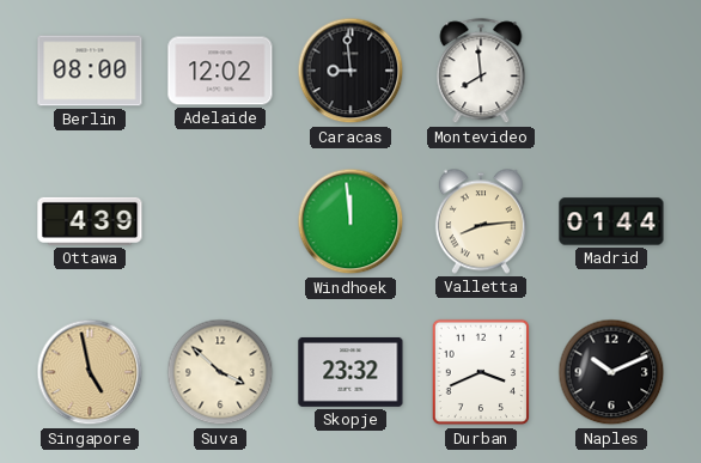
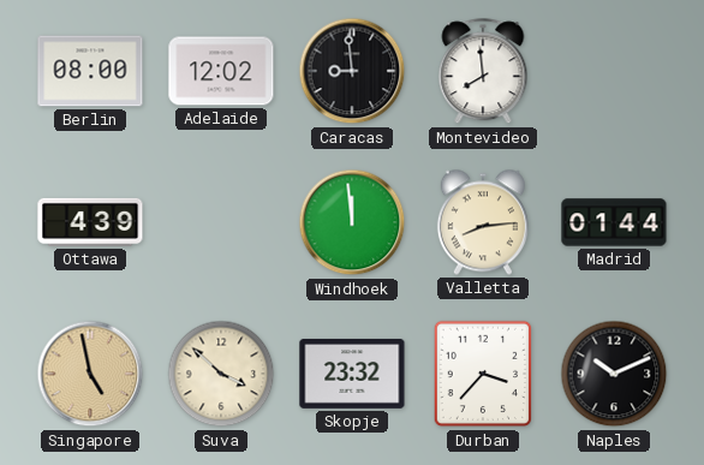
Durban: 3:41 -> 3:37
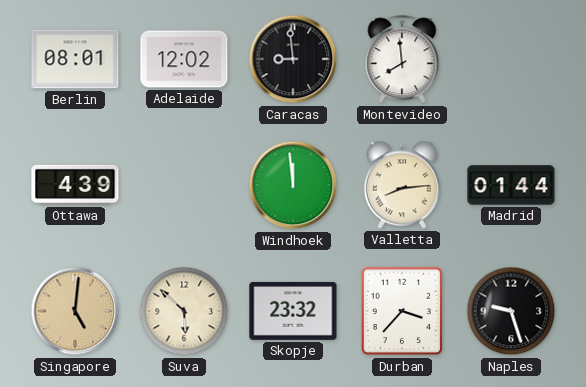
Berlin: 08:00 -> 08:01
Singapore: 4:58 -> 5:01
Suva: 3:52 -> 5:52
Naples: 10:11 -> 9:27
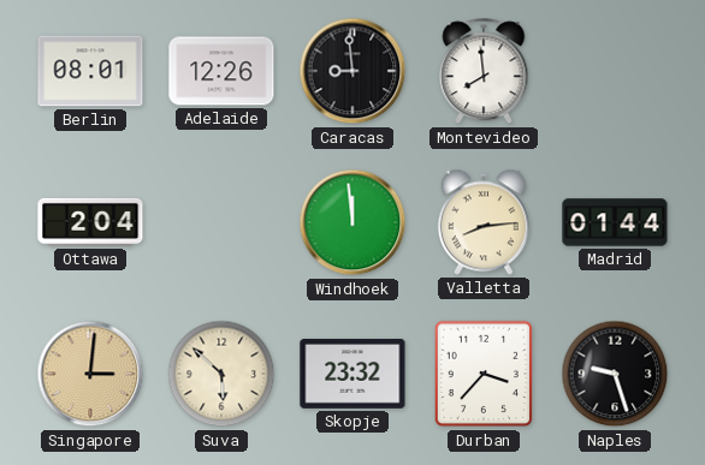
Adelaide: 12:02 -> 12:26
Ottawa: 4:39 -> 2:04
Singapore: 5:01 -> 3:01
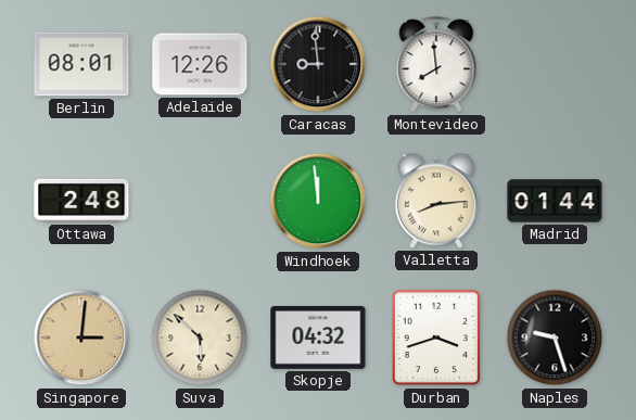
Ottawa: 2:04 -> 2:48
Skopje: 23:32 -> 04:32
Durban: 3:37 -> 3:42
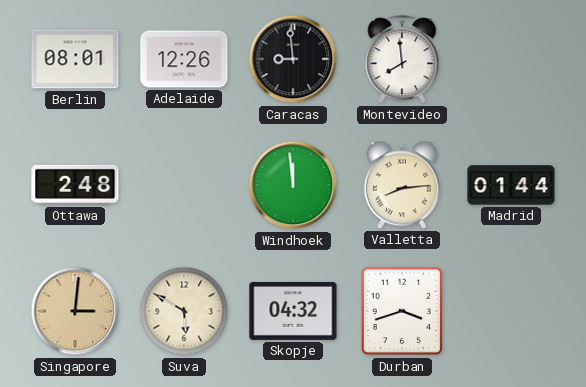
Suva: 5:52 -> 5:50
Naples: 9:27 -> none
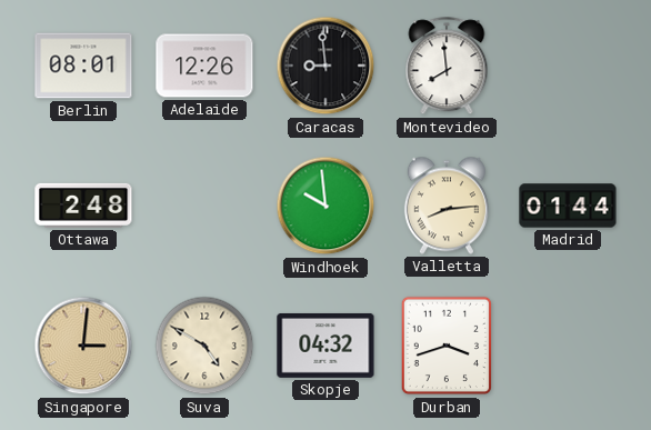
Windhoek: 11:59 -> 9:59
Suva: 5:50 -> 4:50
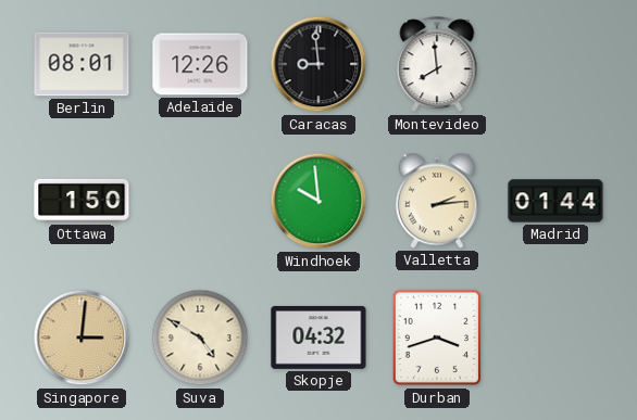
Ottawa: 2:48 -> 1:50
Valletta: 8:14 -> 2:14
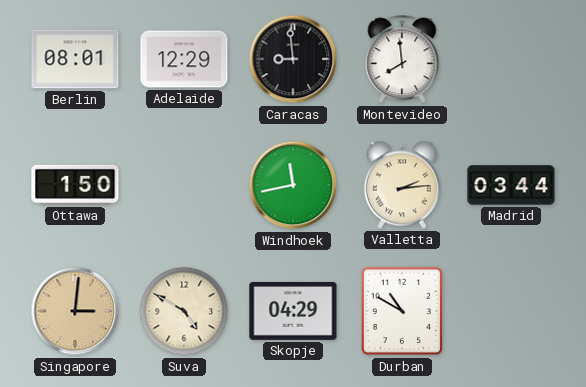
Adelaide: 12:26 -> 12:29
Windhoek: 9:59 -> 11:43
Madrid: 01:44 -> 03:44
Skopje: 04:32 -> 04:29
Durban: 3:42 -> 10:50
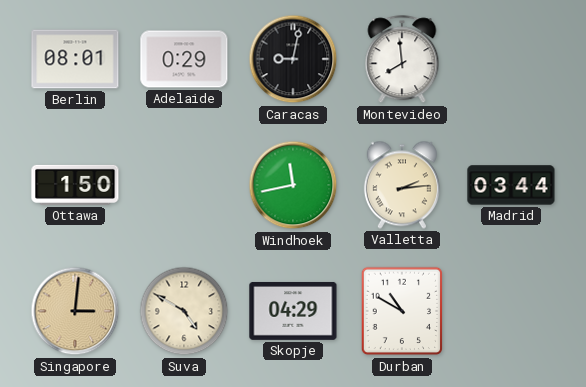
Adelaide: 12:29 -> 0:29
Caracas: 8:59 -> 9:02
